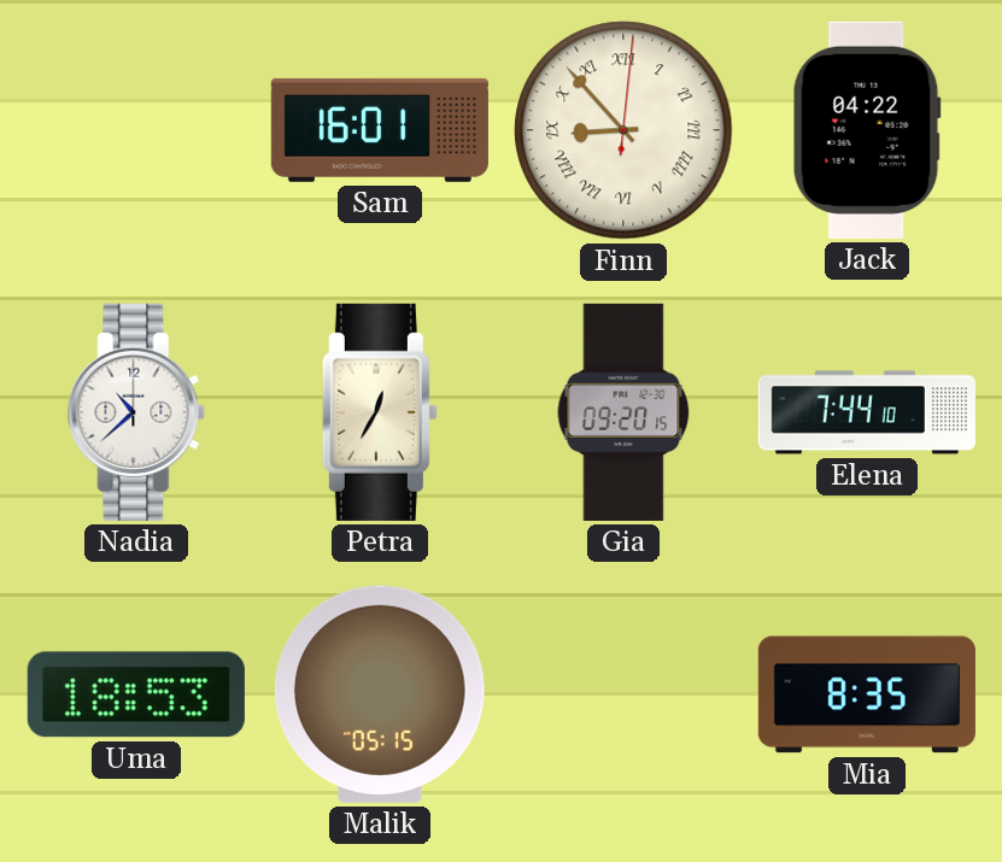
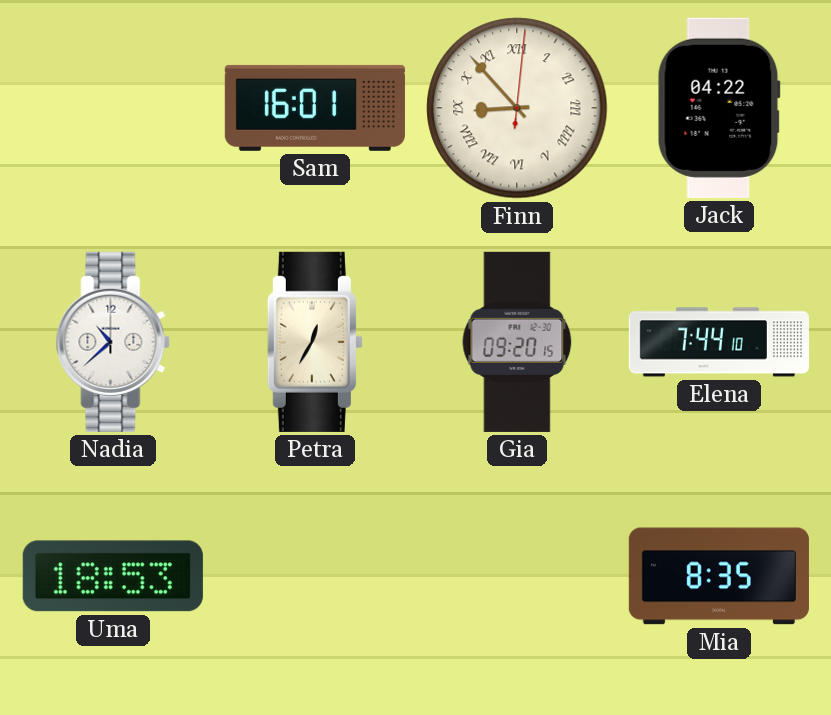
Malik: 05:15 -> none
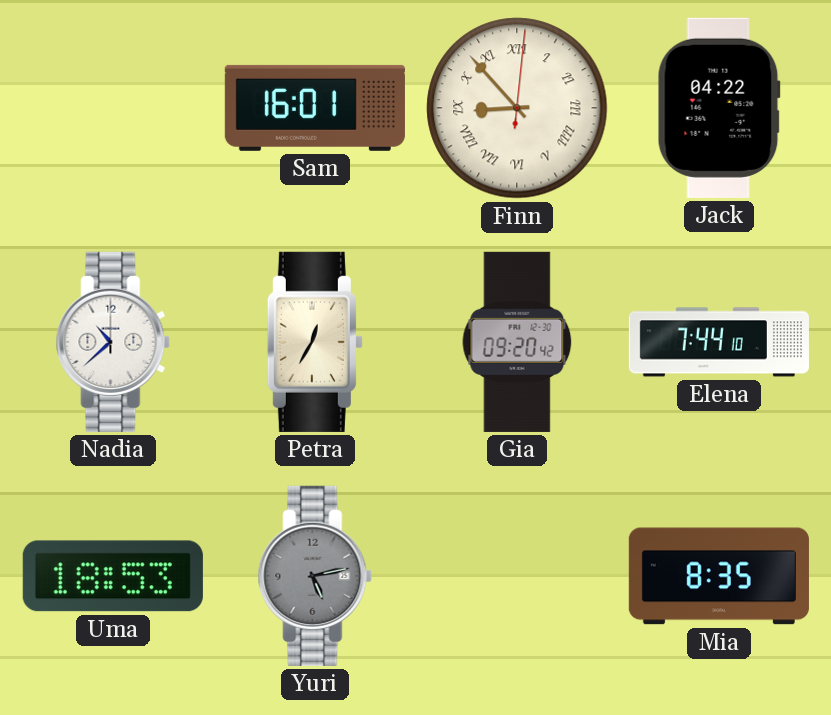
Gia: 09:20:15 -> 09:20:42
Yuri: none -> 5:13
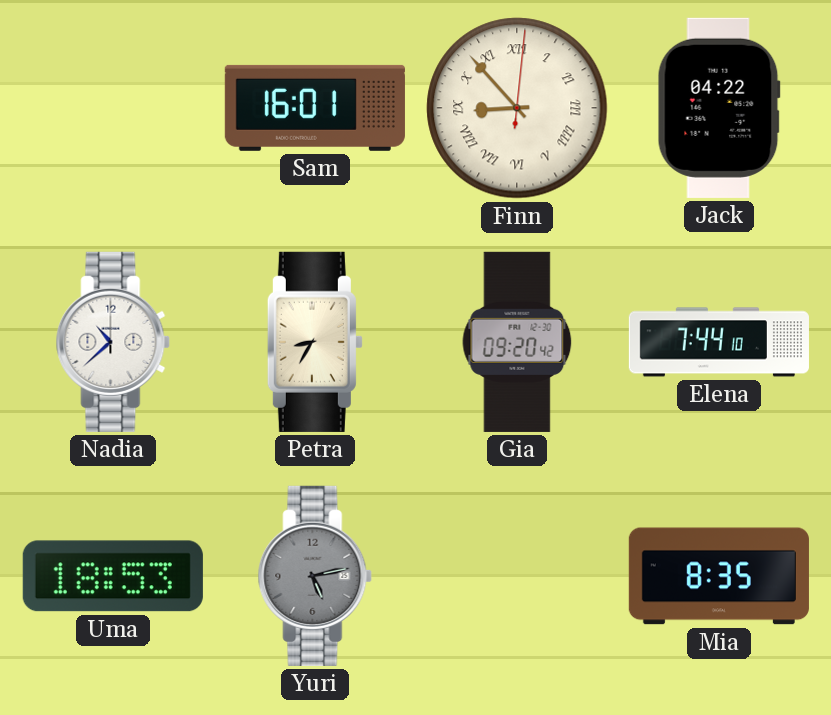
Petra: 12:35 -> 8:35
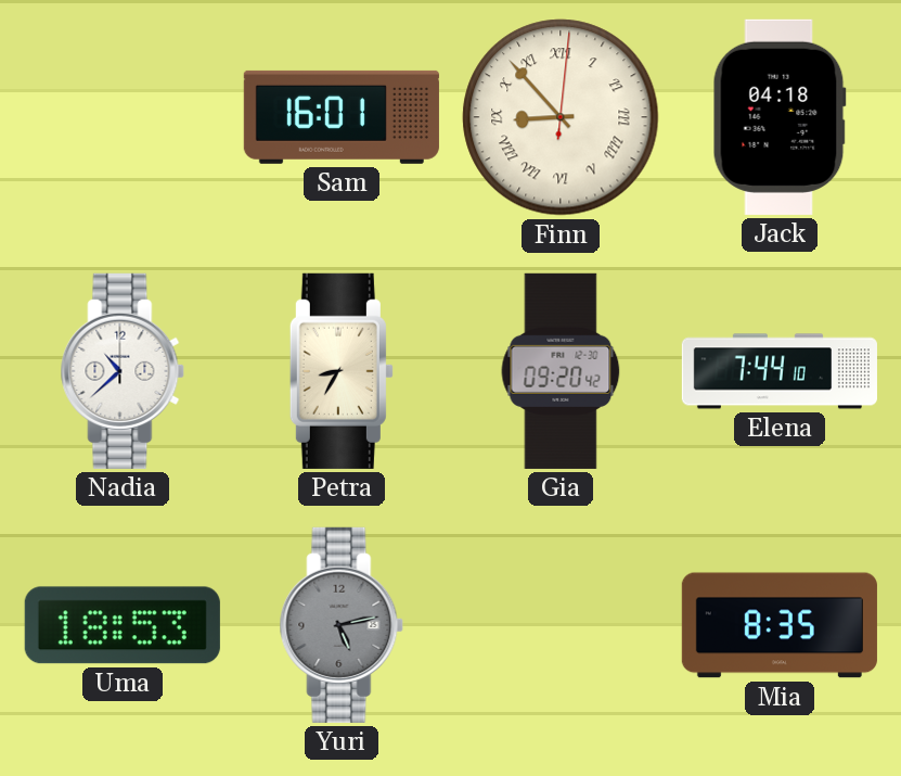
Jack: 04:22 -> 04:18
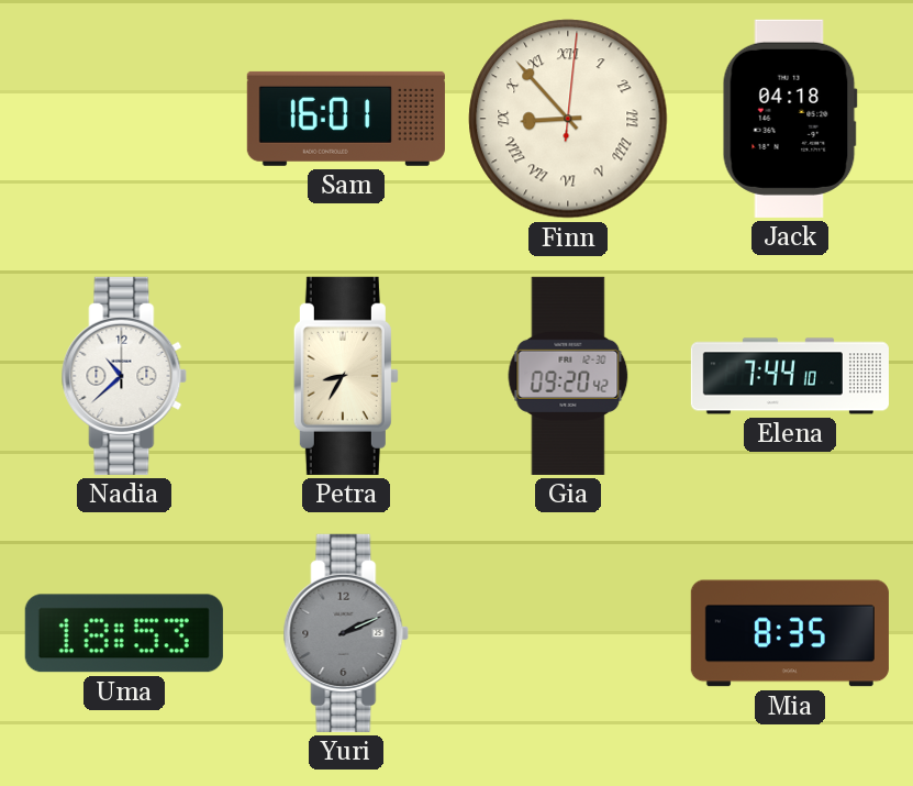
Yuri: 5:13 -> 2:11
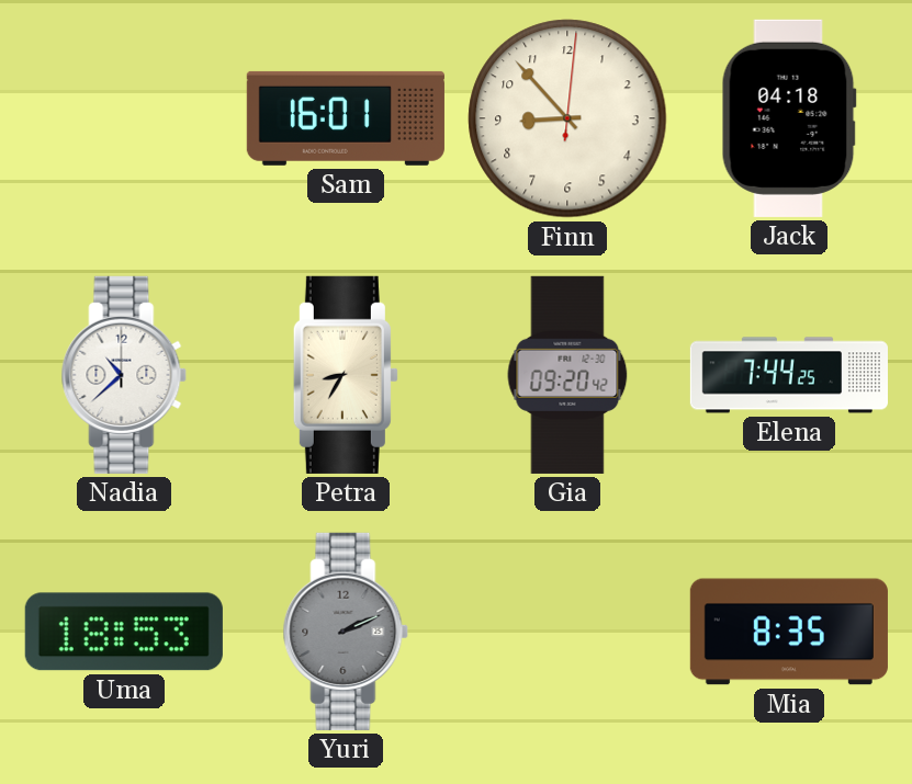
Finn numerals: Roman -> Arabic
Elena: 7:44:10 -> 7:44:25
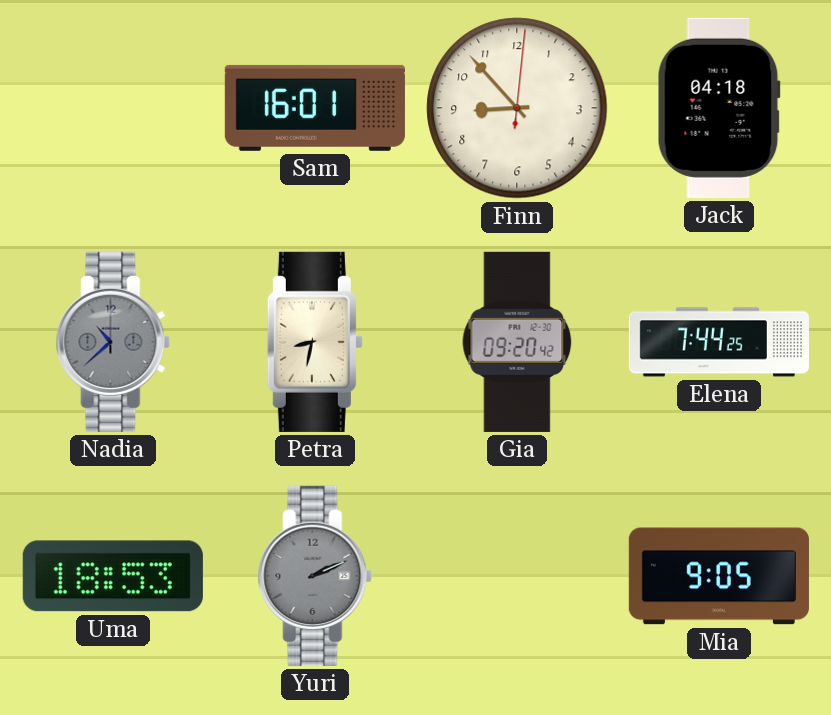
Nadia dial: white -> grey
Petra: 8:35 -> 8:32
Mia: 8:35 -> 9:05
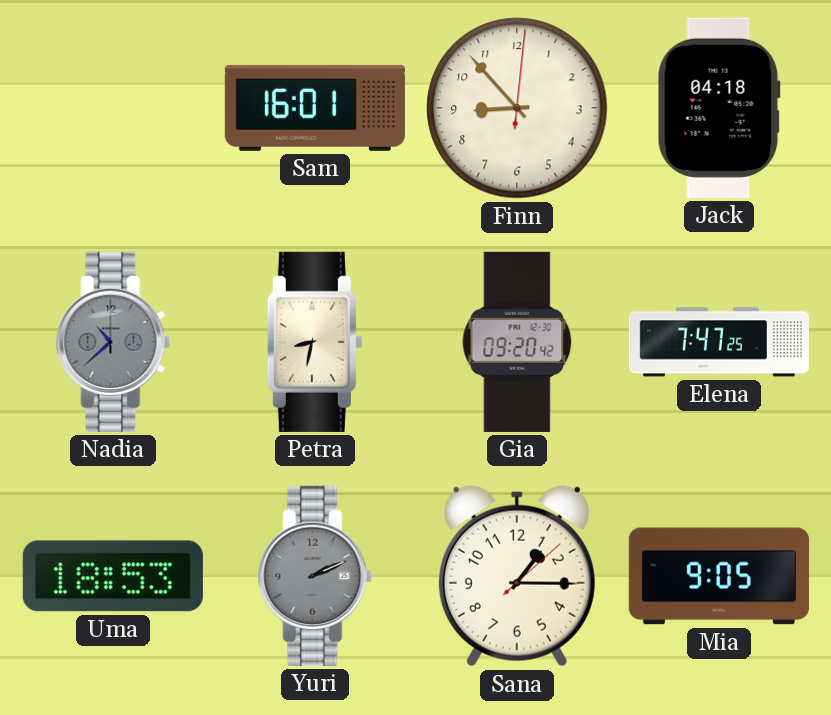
Elena: 7:44 -> 7:47
Sana: none -> 1:15
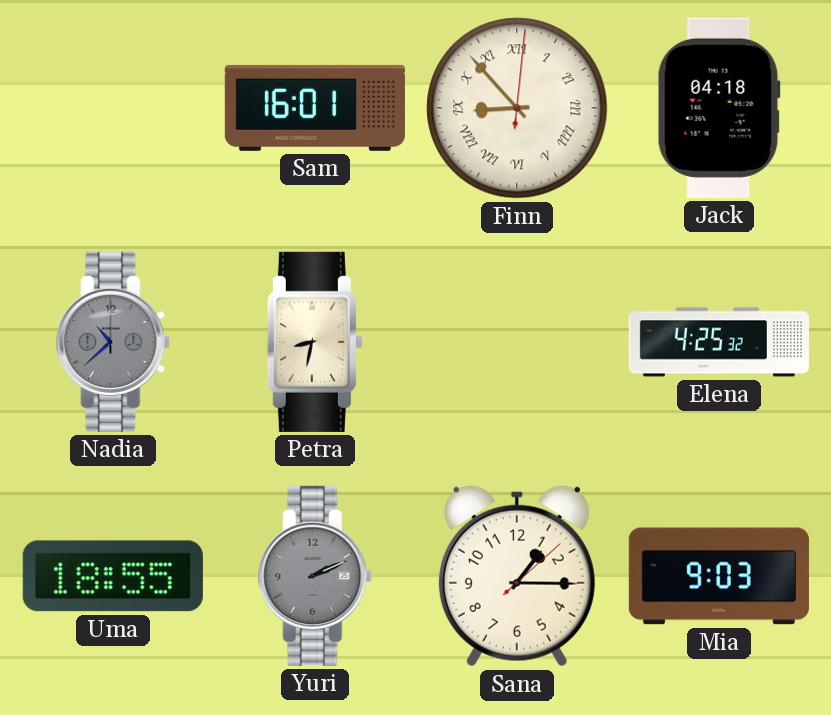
Finn numerals: Arabic -> Roman
Gia: 09:20 -> none
Elena: 7:47 -> 4:25
Uma: 18:53 -> 18:55
Mia: 9:05 -> 9:03
